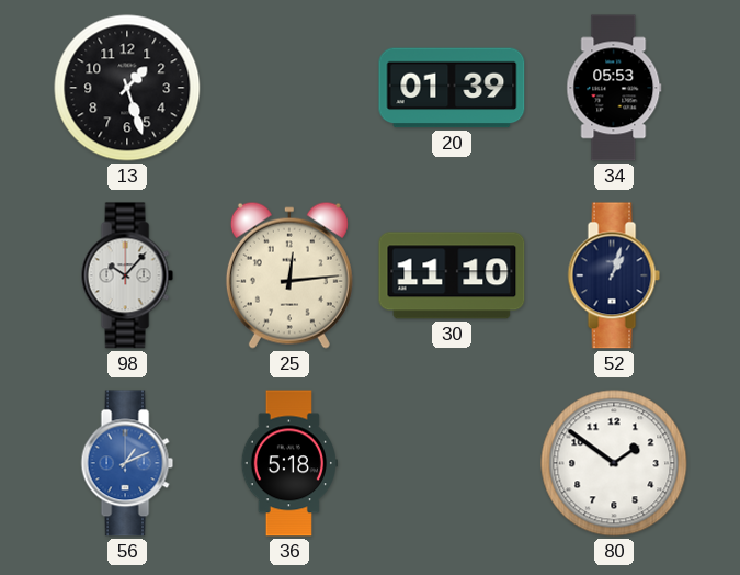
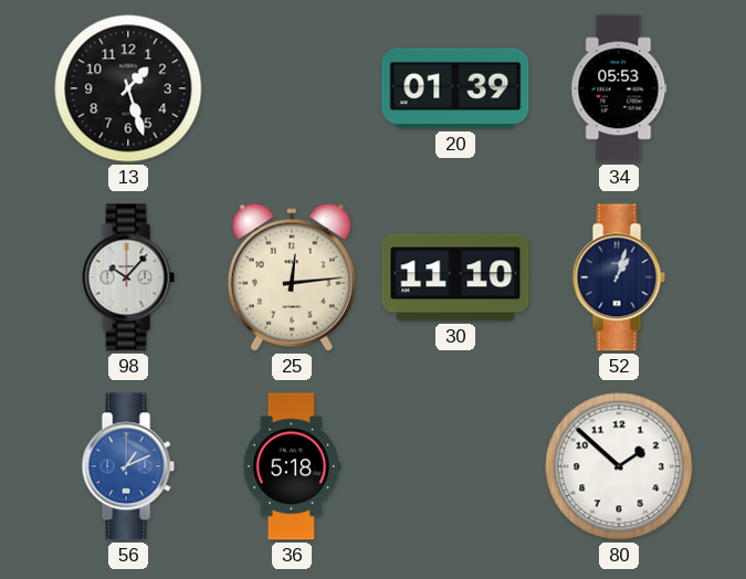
80: 1:51 -> 1:52
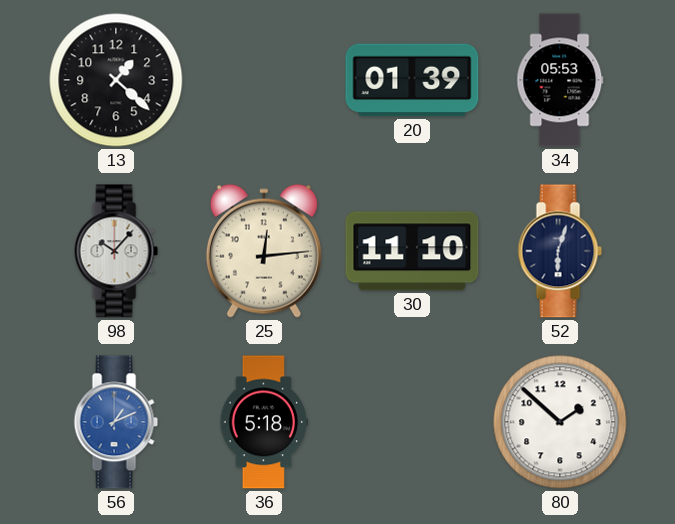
13: 1:27 -> 1:22
52: 1:03 -> 6:03
